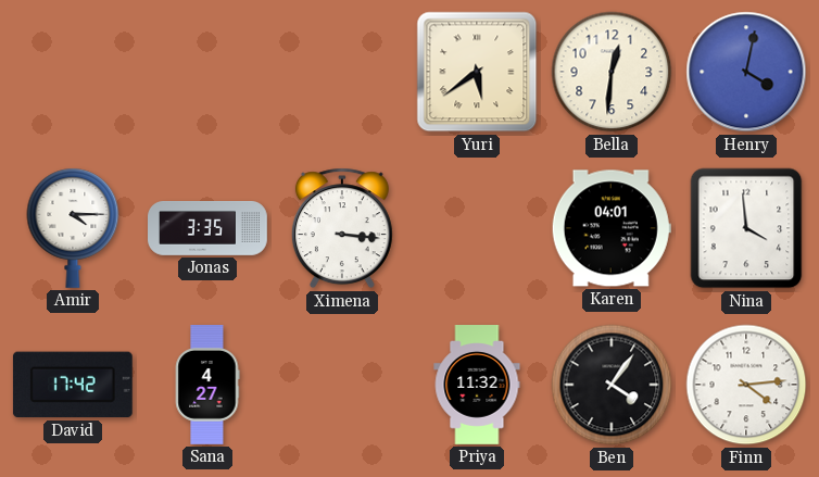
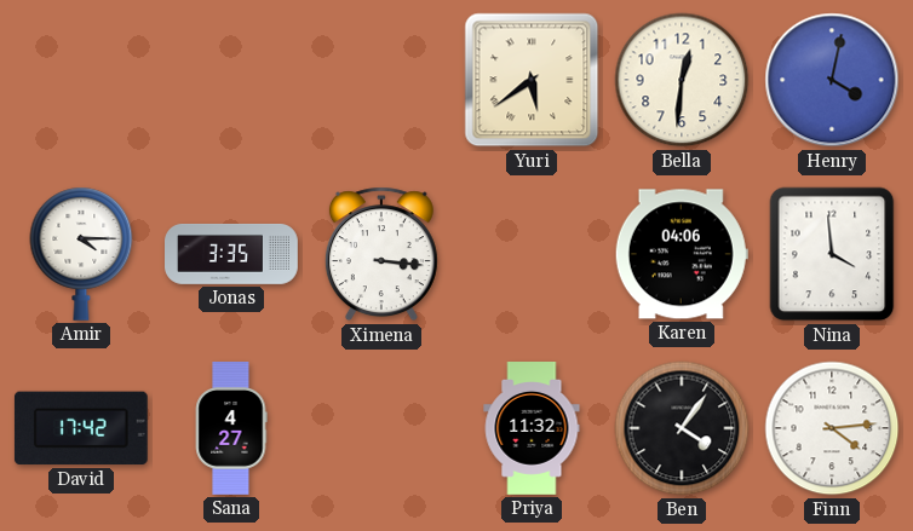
Karen: 04:01 -> 04:06
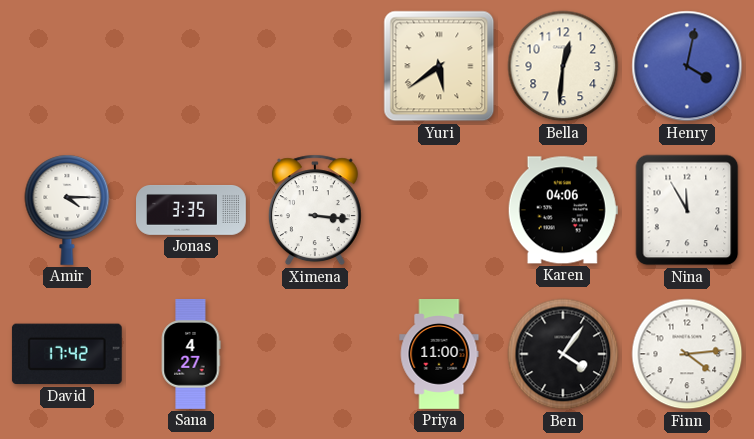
Nina: 3:59 -> 11:55
Priya: 11:32 -> 11:00
